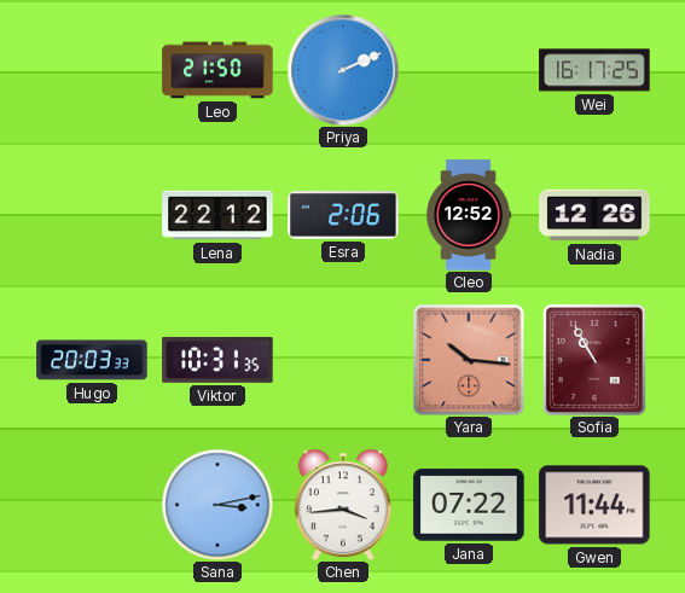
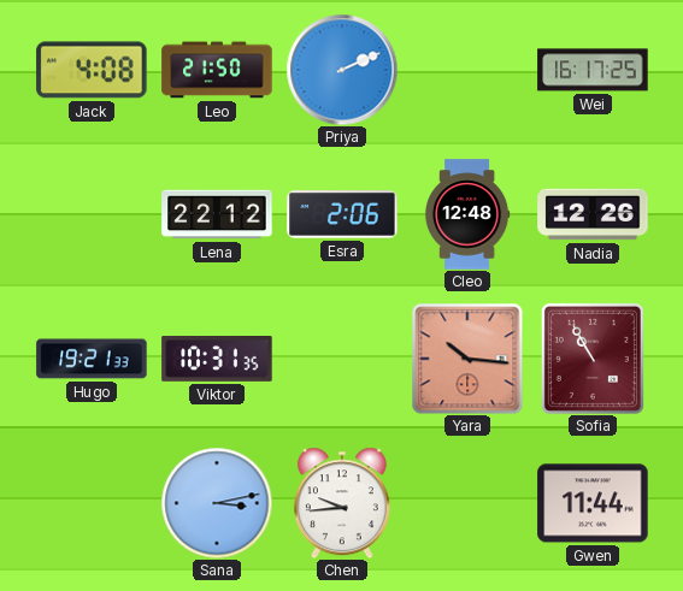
Jack: none -> 4:08
Cleo: 12:52 -> 12:48
Hugo: 20:03 -> 19:21
Chen: 3:44 -> 9:44
Jana: 07:22 -> none
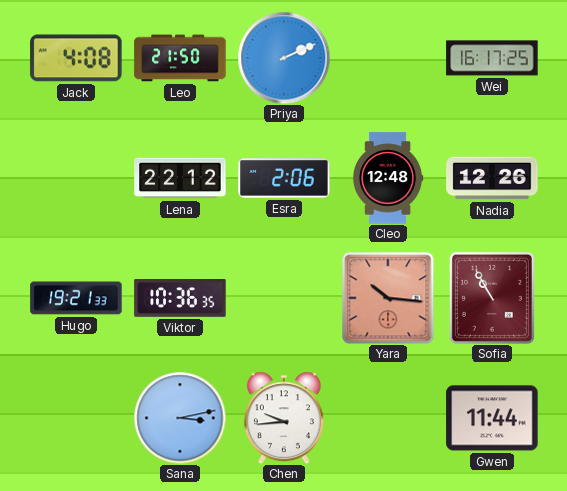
Viktor: 10:31 -> 10:36
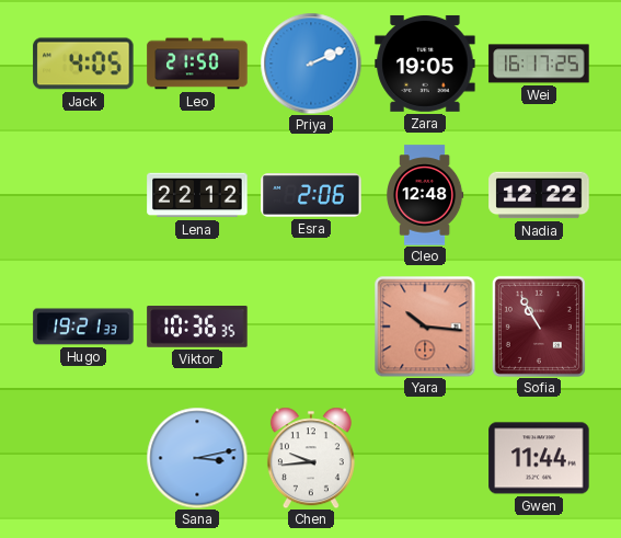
Jack: 4:08 -> 4:05
Zara: none -> 19:05
Nadia: 12:26 -> 12:22
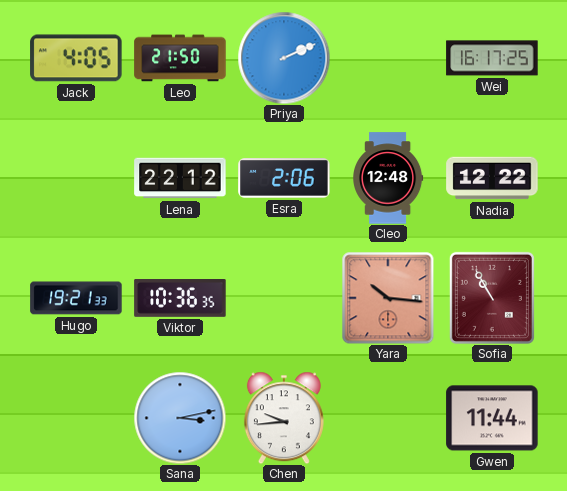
Zara: 19:05 -> none
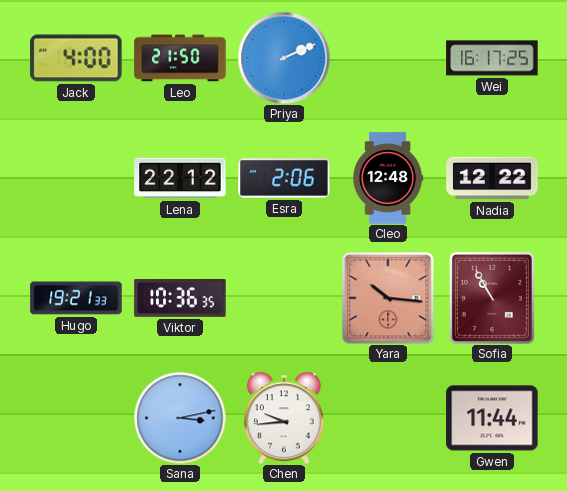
Jack: 4:05 -> 4:00
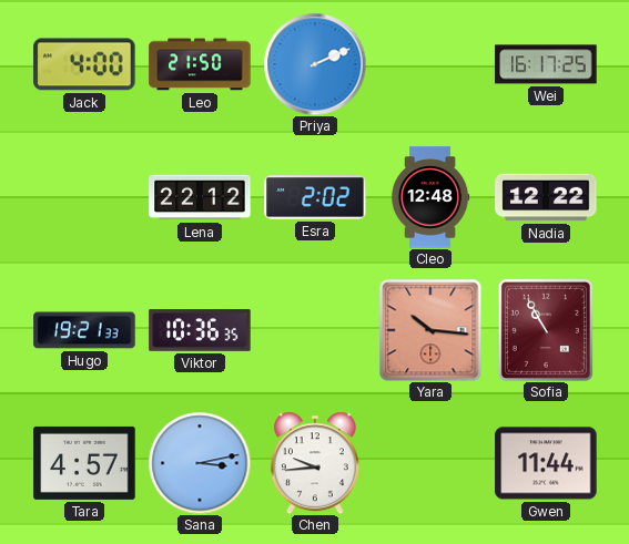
Esra: 2:06 -> 2:02
Tara: none -> 4:57
